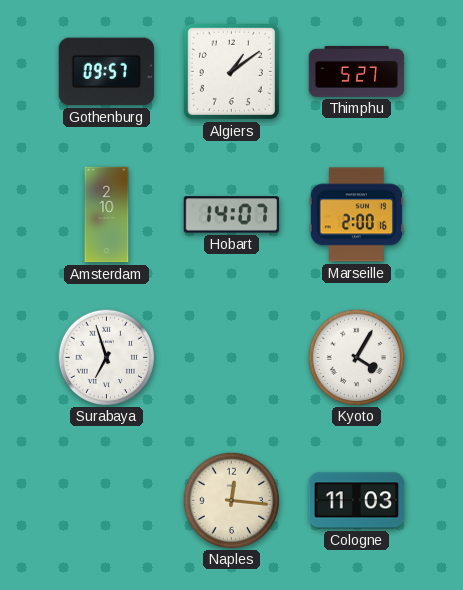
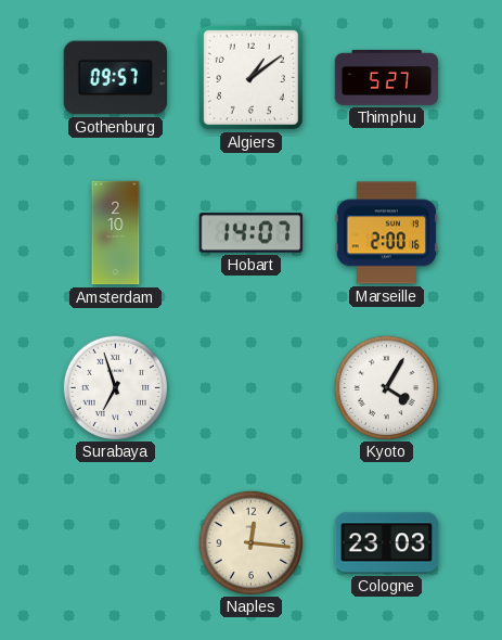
Cologne: 11:03 -> 23:03
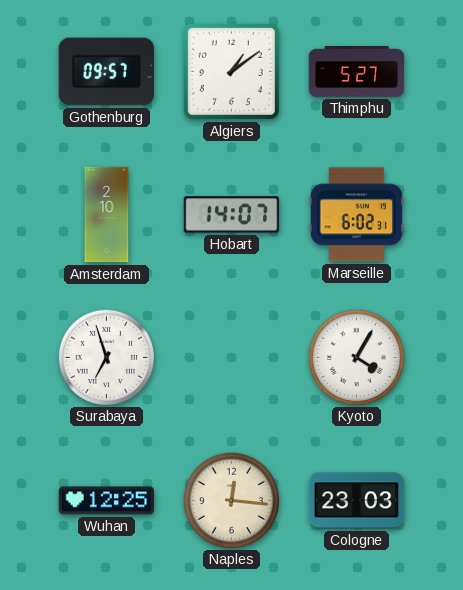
Marseille: 2:00 -> 6:02
Wuhan: none -> 12:25
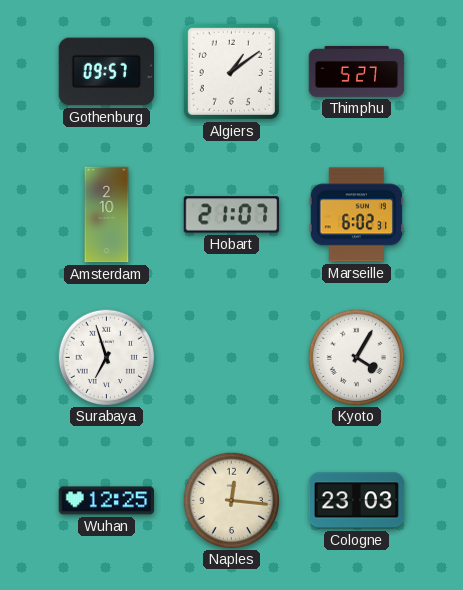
Hobart: 14:07 -> 21:07
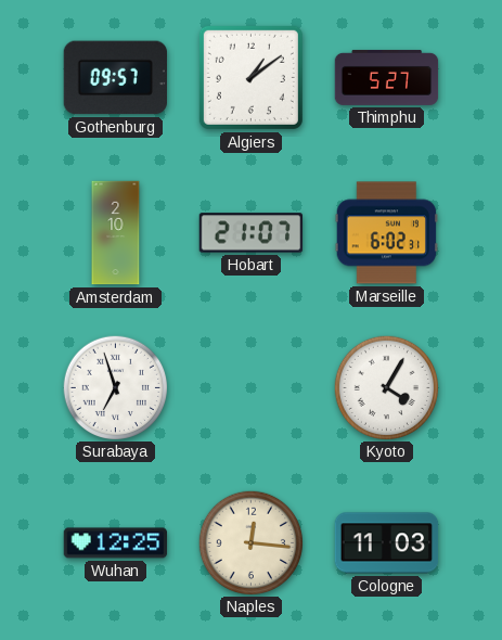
Cologne: 23:03 -> 11:03
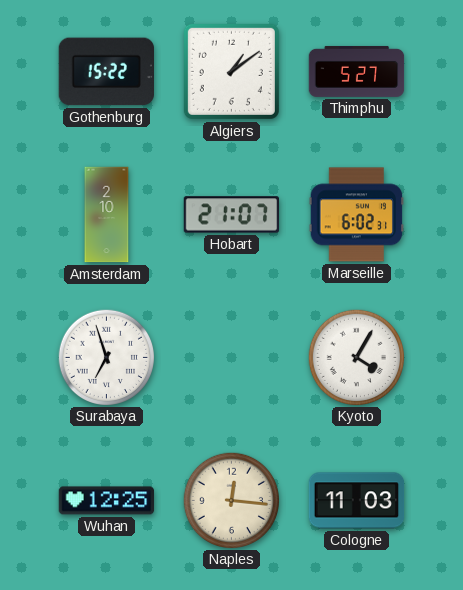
Gothenburg: 09:57 -> 15:22
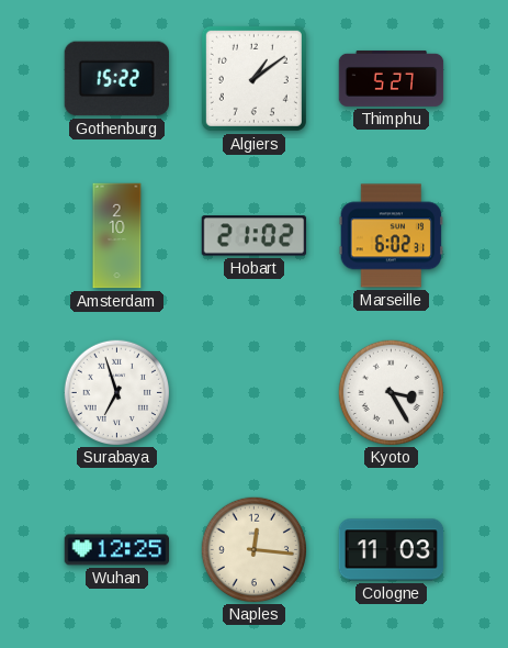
Hobart: 21:07 -> 21:02
Kyoto: 4:05 -> 3:25
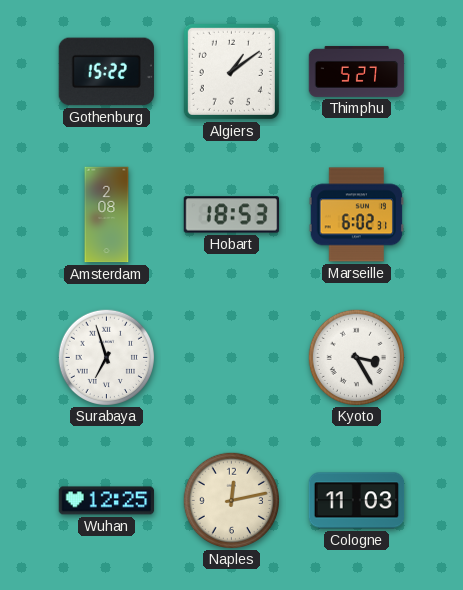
Amsterdam: 2:10 -> 2:08
Hobart: 21:02 -> 18:53
Naples: 12:16 -> 12:13
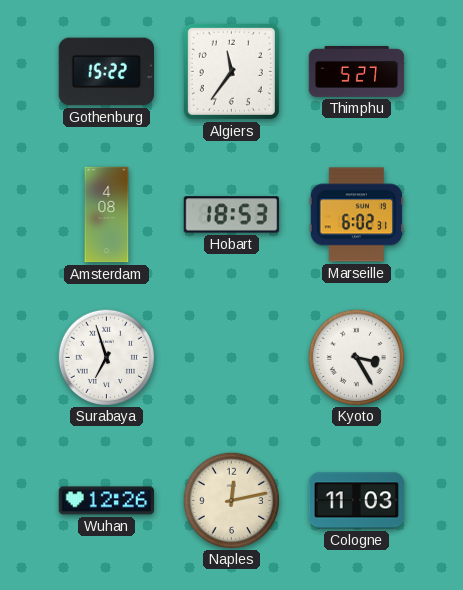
Algiers: 1:09 -> 11:36
Amsterdam: 2:08 -> 4:08
Wuhan: 12:25 -> 12:26
